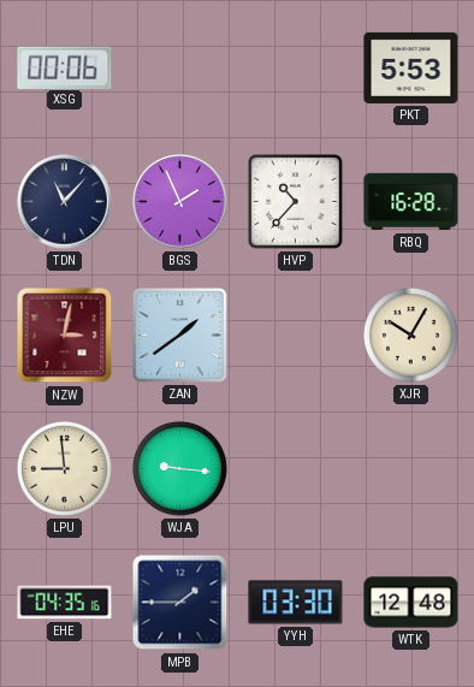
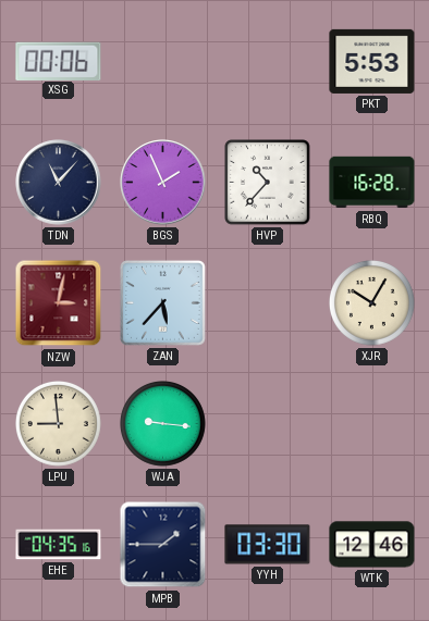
ZAN: 1:39 -> 5:37
WTK: 12:48 -> 12:46
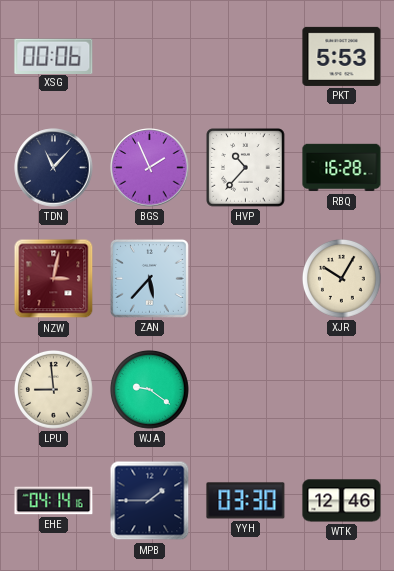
WJA: 9:16 -> 9:21
EHE: 04:35 -> 04:14
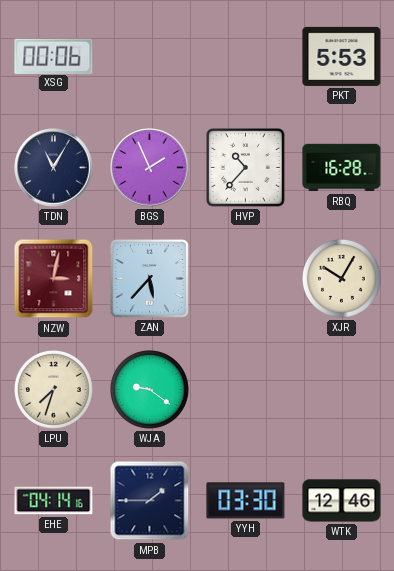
TDN: 11:07 -> 11:05
LPU: 8:59 -> 7:33
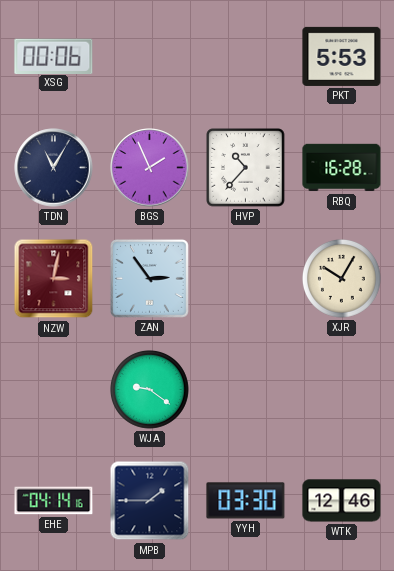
ZAN: 5:37 -> 2:54
LPU: 7:33 -> none
